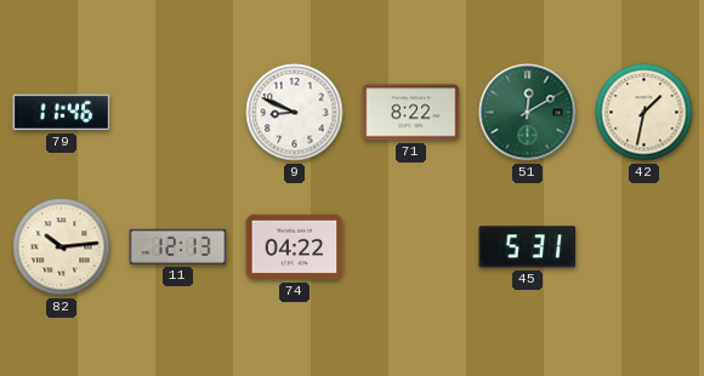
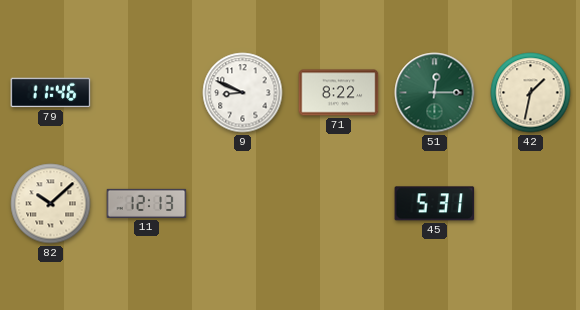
51: 12:10 -> 12:15
82: 10:14 -> 10:08
74: 04:22 -> none
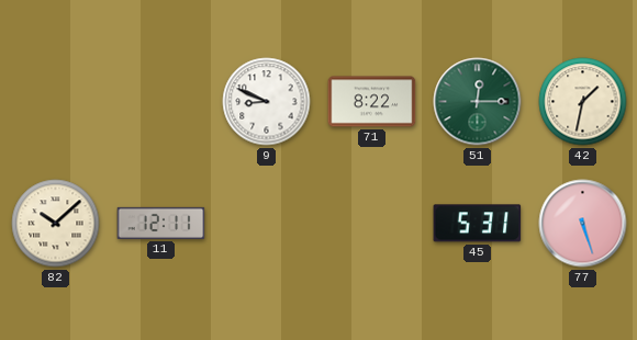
79: 11:46 -> none
11: 12:13 -> 12:11
77: none -> 5:27
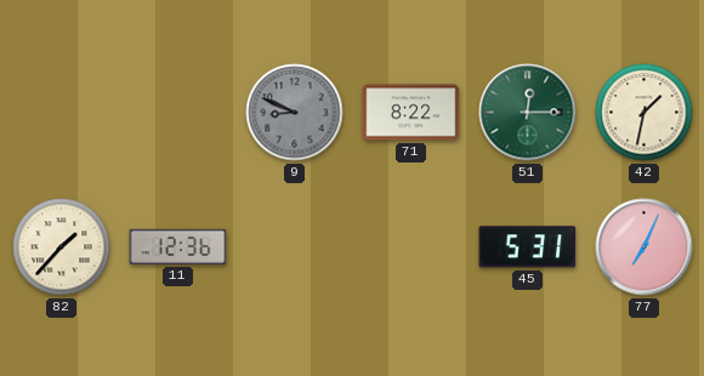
9 dial: white -> grey
82: 10:08 -> 1:37
11: 12:11 -> 12:36
77: 5:27 -> 7:04
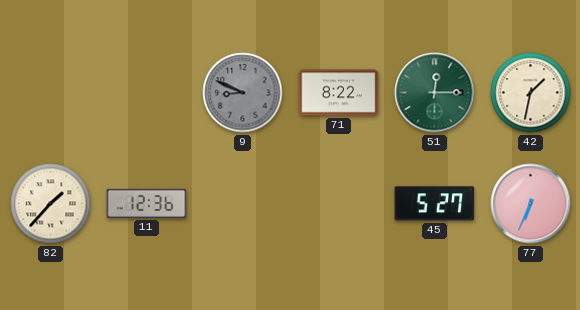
45: 5:31 -> 5:27
77: 7:04 -> 6:34
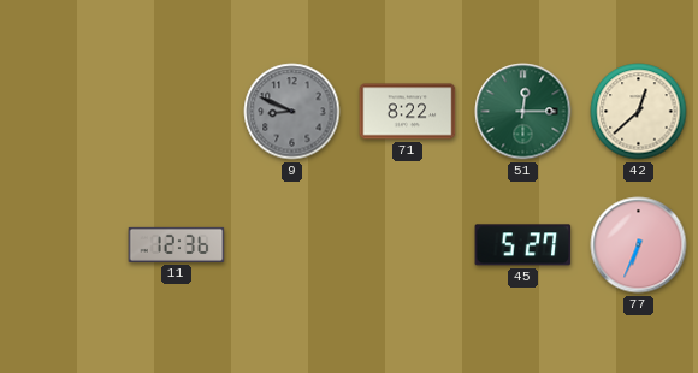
42: 1:32 -> 12:38
82: 1:37 -> none
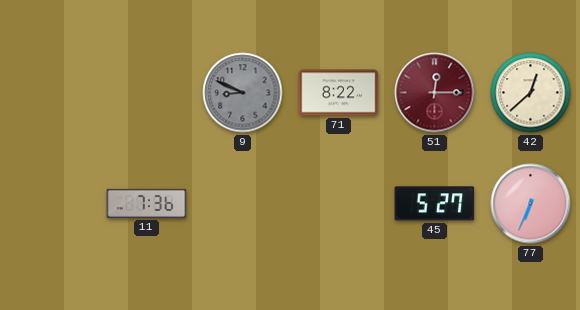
51 dial: green -> burgundy
11: 12:36 -> 7:36
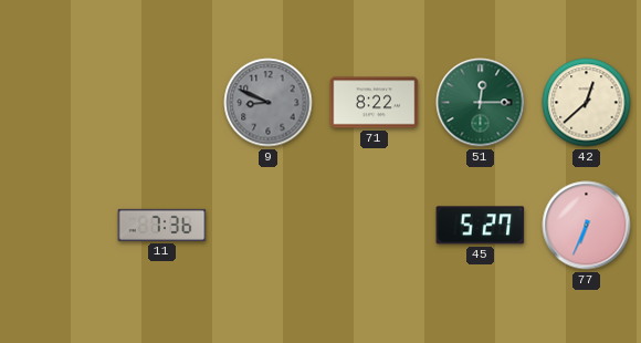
51 dial: burgundy -> green
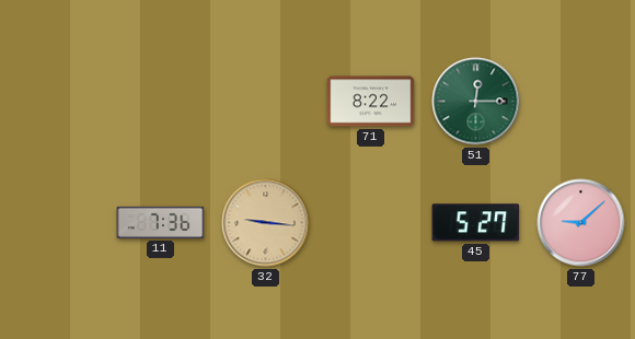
9: 8:49 -> none
42: 12:38 -> none
32: none -> 9:16
77: 6:34 -> 9:08
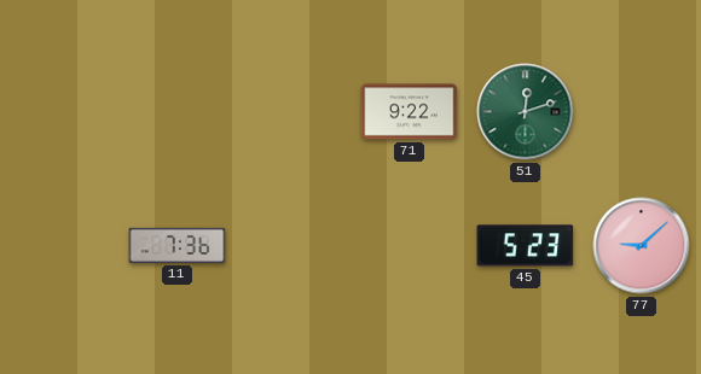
71: 8:22 -> 9:22
51: 12:15 -> 12:12
32: 9:16 -> none
45: 5:27 -> 5:23
